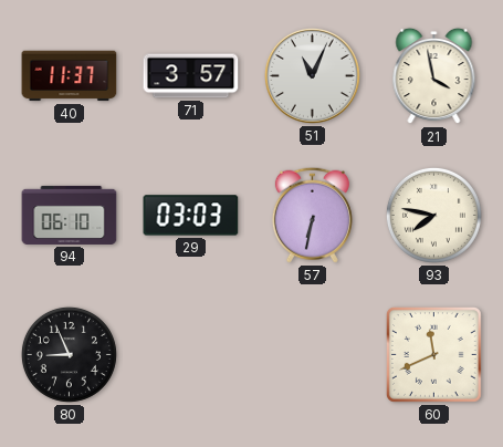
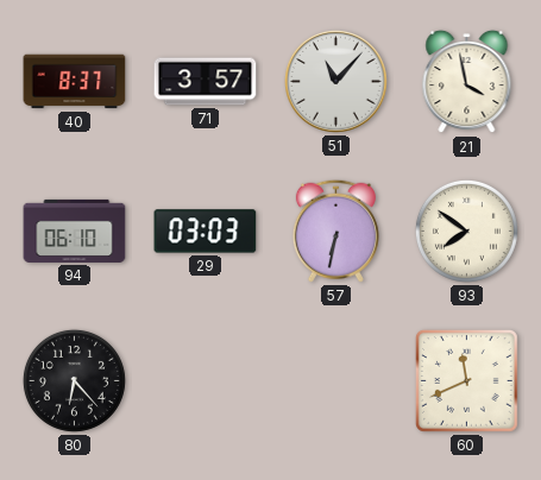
40: 11:37 -> 8:37
51: 11:04 -> 11:07
93: 7:47 -> 7:51
80: 8:56 -> 6:23
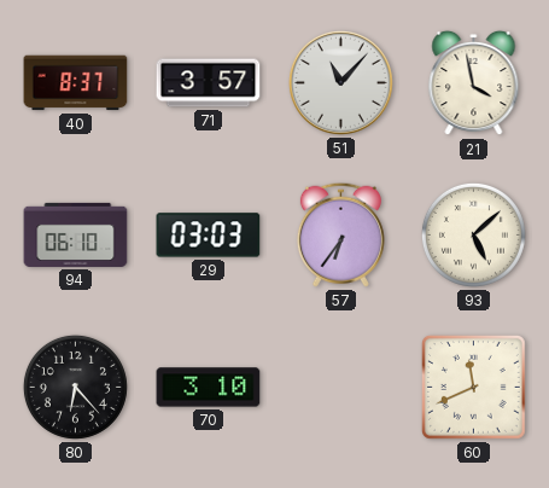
57: 6:32 -> 6:36
93: 7:51 -> 5:08
70: none -> 3:10
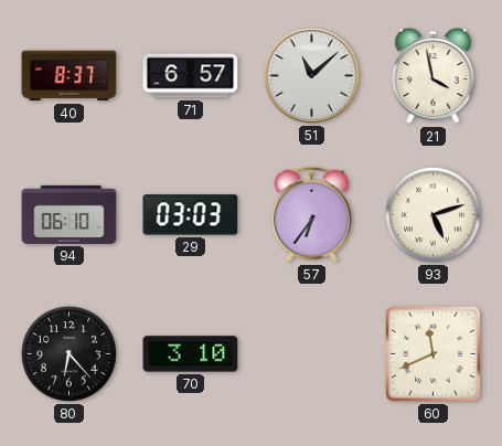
71: 3:57 -> 6:57
51: 11:07 -> 11:08
93: 5:08 -> 5:12
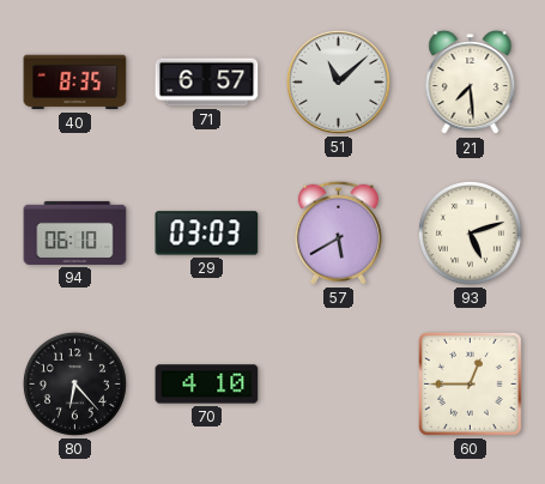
40: 8:37 -> 8:35
21: 3:58 -> 7:29
57: 6:36 -> 5:40
70: 3:10 -> 4:10
60: 11:41 -> 12:45
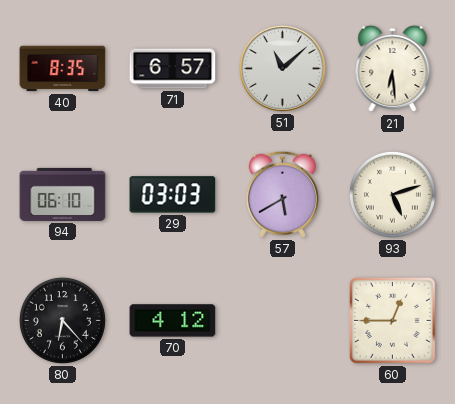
21: 7:29 -> 6:29
70: 4:10 -> 4:12
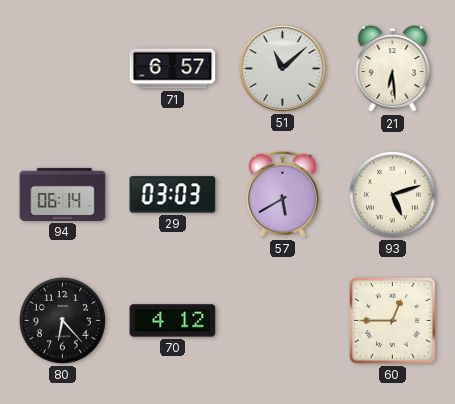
40: 8:35 -> none
94: 06:10 -> 06:14
